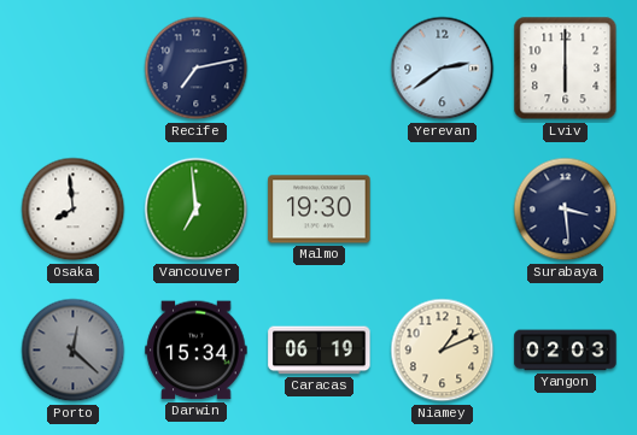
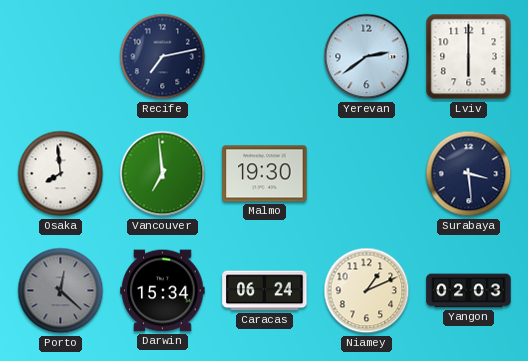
Caracas: 06:19 -> 06:24
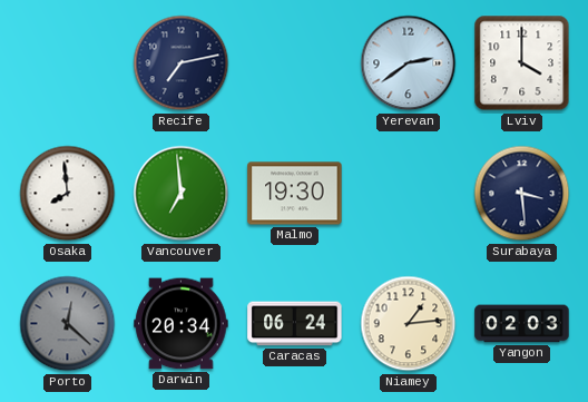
Lviv: 6:00 -> 4:00
Darwin: 15:34 -> 20:34
Niamey: 1:11 -> 1:14
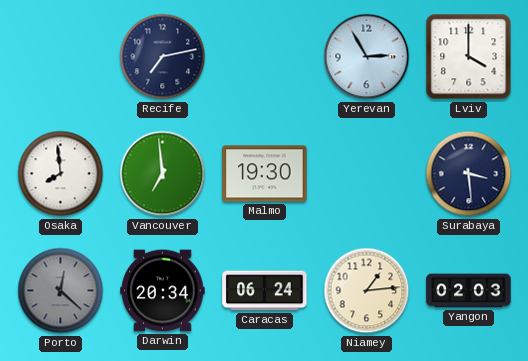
Yerevan: 2:39 -> 2:55
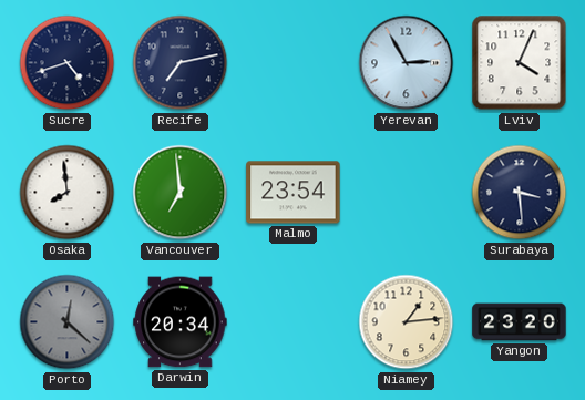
Sucre: none -> 4:42
Lviv: 4:00 -> 4:04
Malmo: 19:30 -> 23:54
Caracas: 06:24 -> none
Yangon: 02:03 -> 23:20
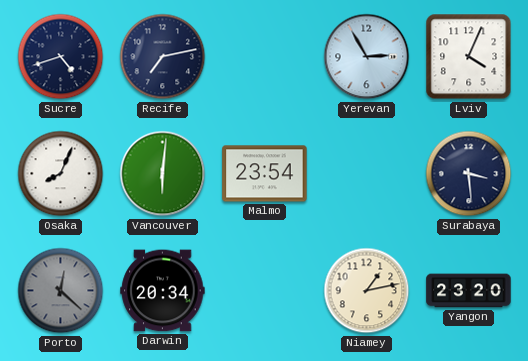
Osaka: 7:59 -> 8:04
Vancouver: 6:59 -> 6:01
Niamey: 1:14 -> 1:13
